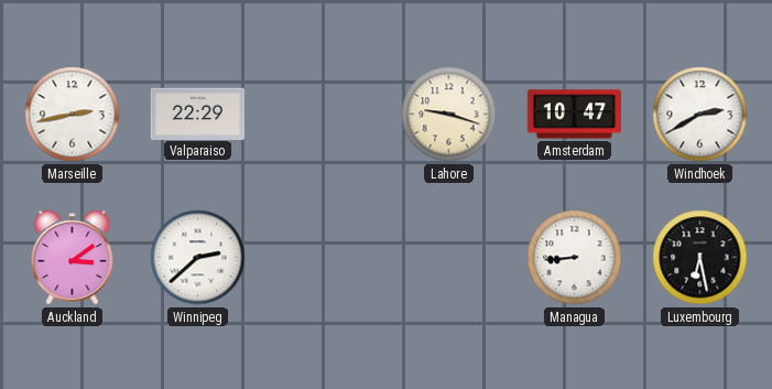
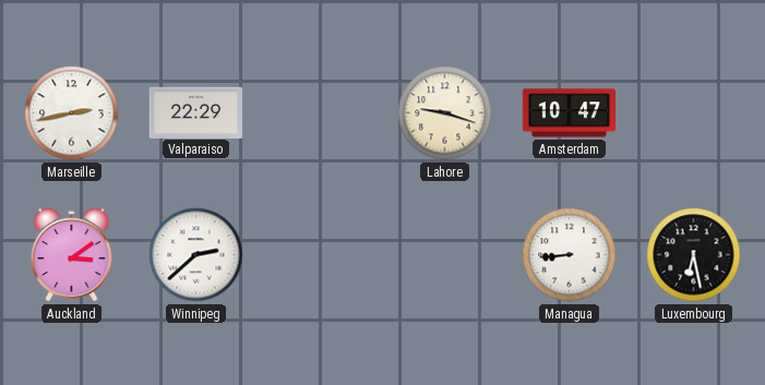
Windhoek: 2:40 -> none
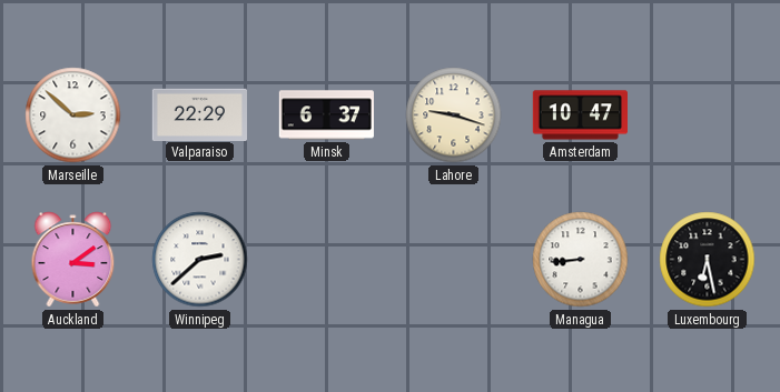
Marseille: 2:43 -> 2:52
Minsk: none -> 6:37
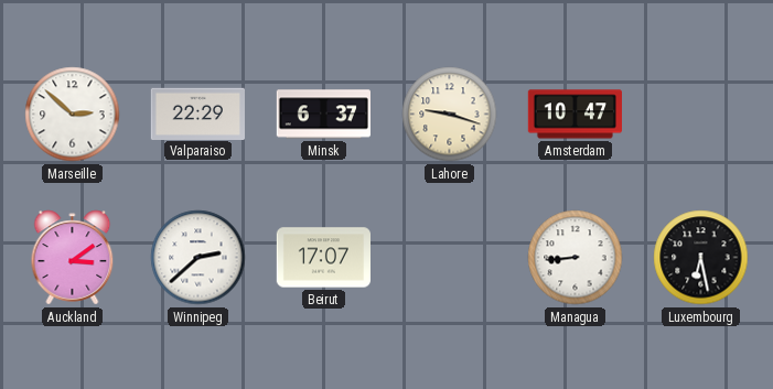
Beirut: none -> 17:07
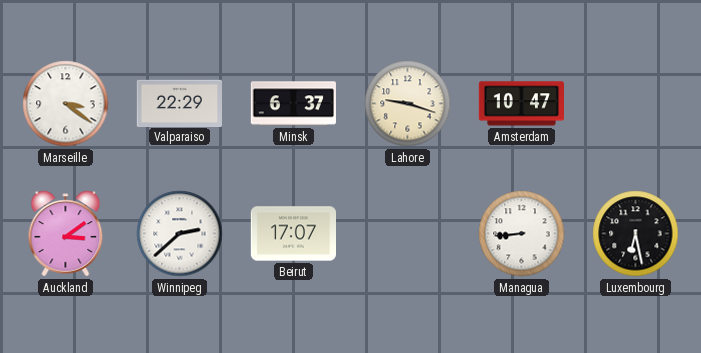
Marseille: 2:52 -> 3:21
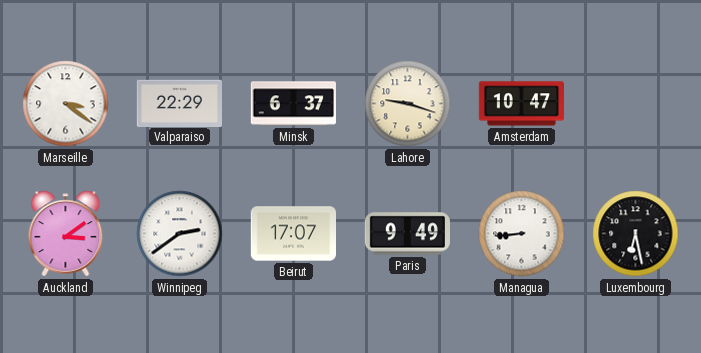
Winnipeg: 2:38 -> 2:39
Paris: none -> 9:49
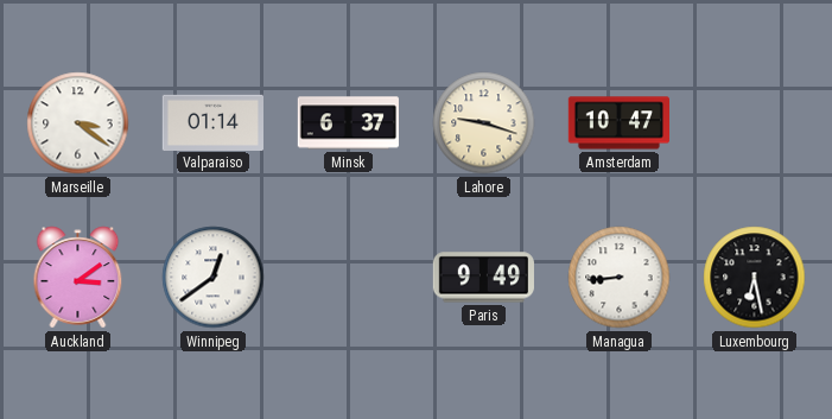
Valparaiso: 22:29 -> 01:14
Winnipeg: 2:39 -> 12:39
Beirut: 17:07 -> none
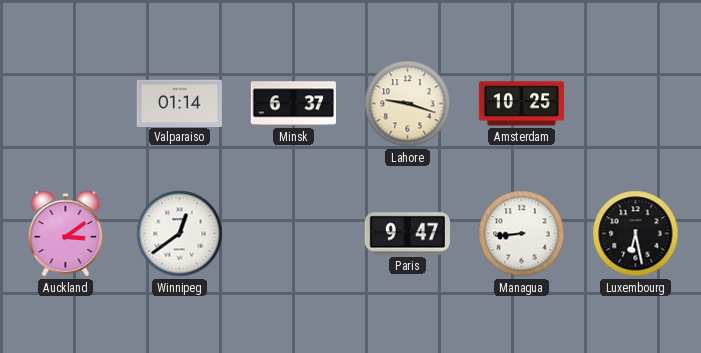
Marseille: 3:21 -> none
Amsterdam: 10:47 -> 10:25
Paris: 9:49 -> 9:47
